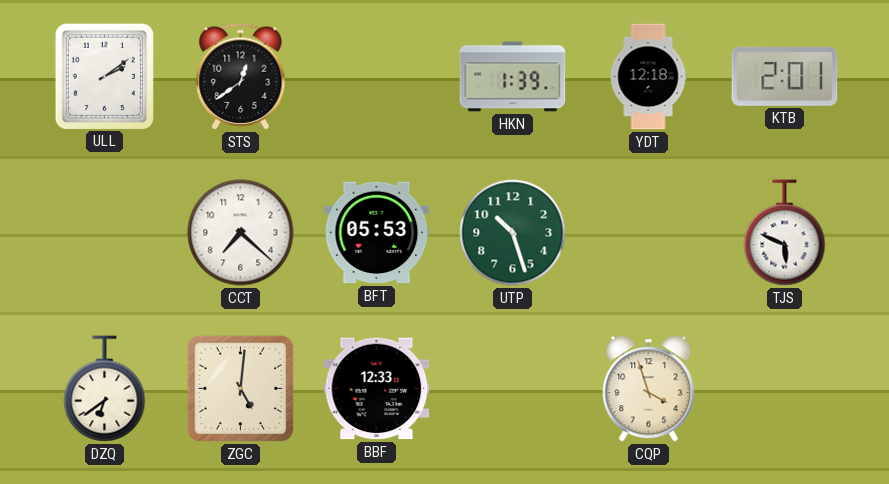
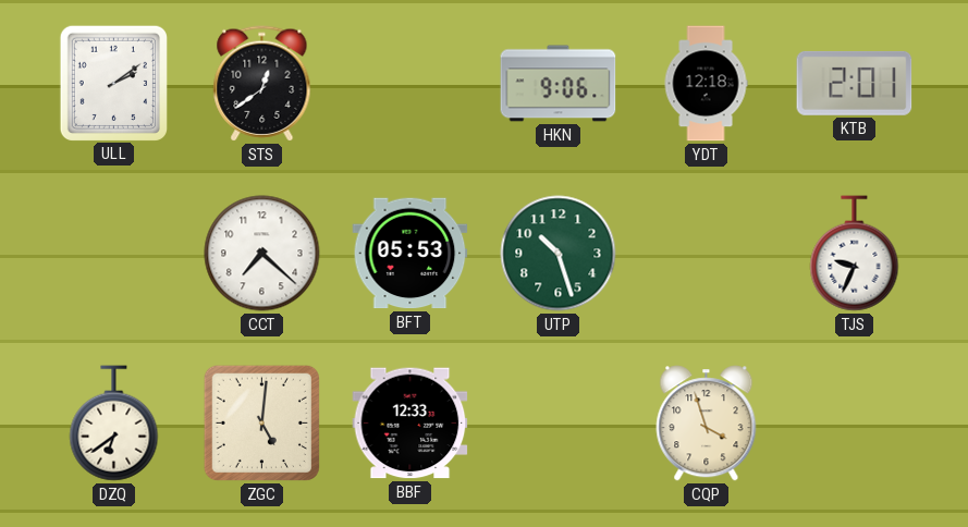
HKN: 1:39 -> 9:06
TJS: 5:49 -> 9:34
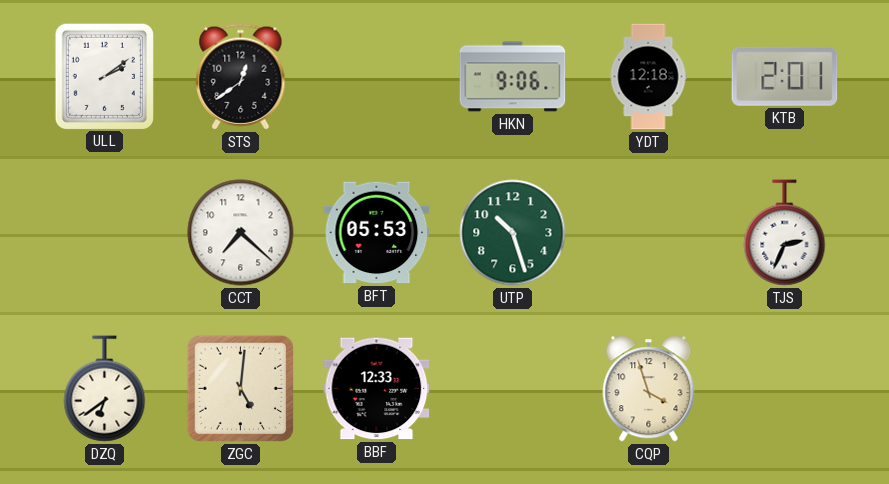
TJS: 9:34 -> 2:34
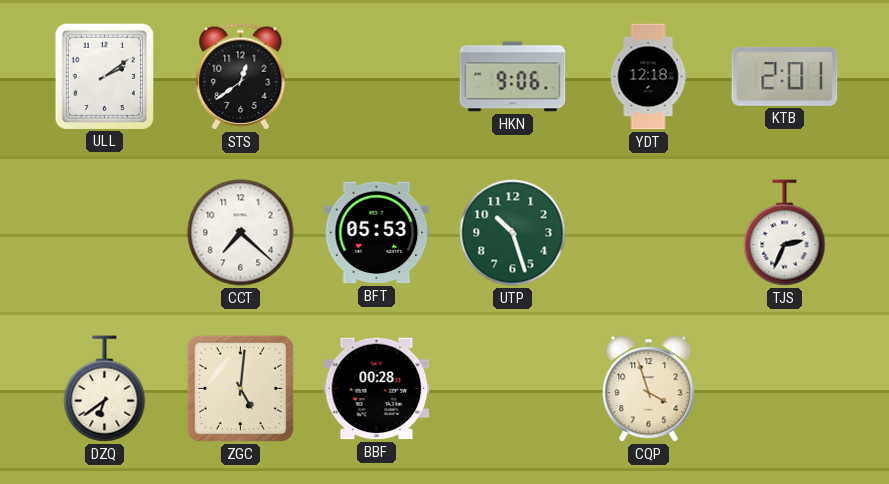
BBF: 12:33 -> 00:28
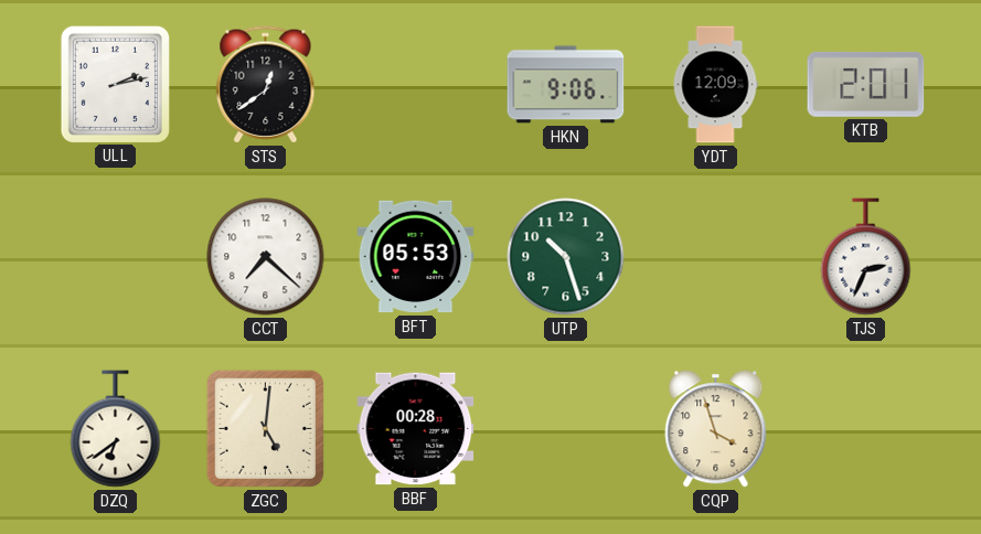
ULL: 2:09 -> 2:13
YDT: 12:18 -> 12:09
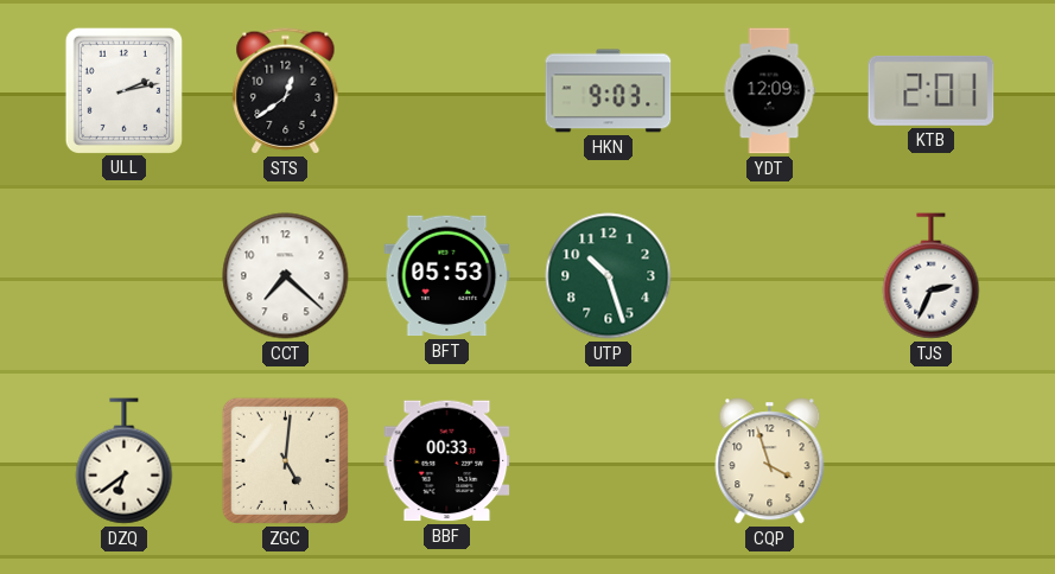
HKN: 9:06 -> 9:03
BBF: 00:28 -> 00:33
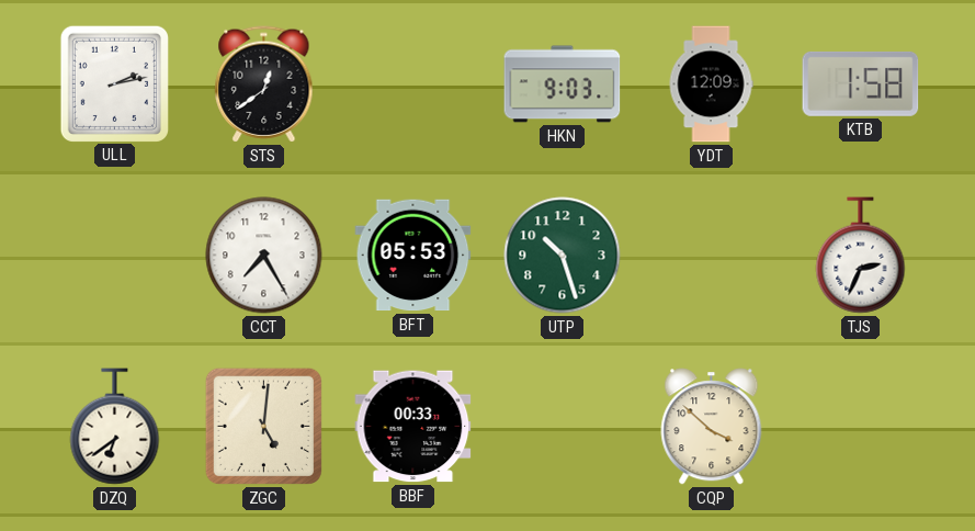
KTB: 2:01 -> 1:58
CCT: 7:22 -> 7:25
CQP: 3:57 -> 3:52
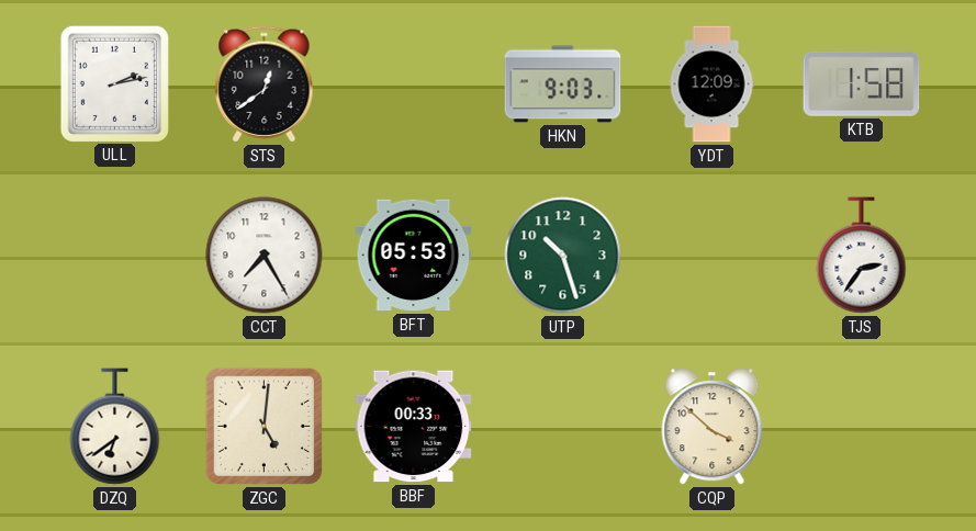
TJS: 2:34 -> 2:36
